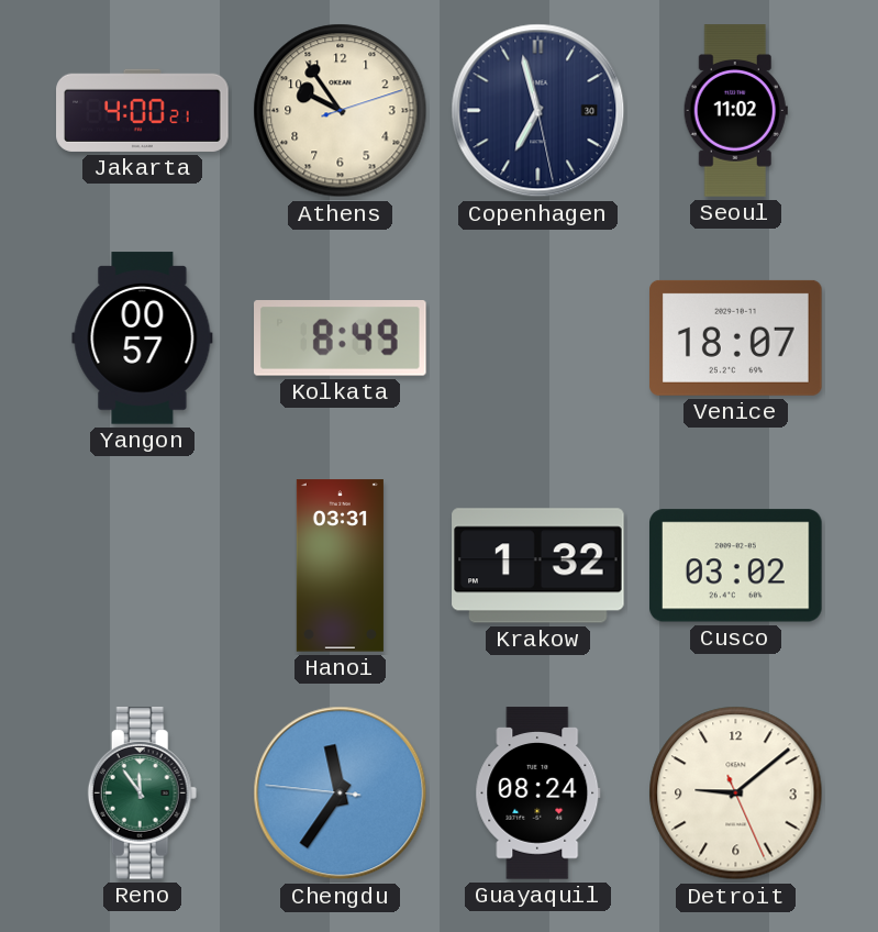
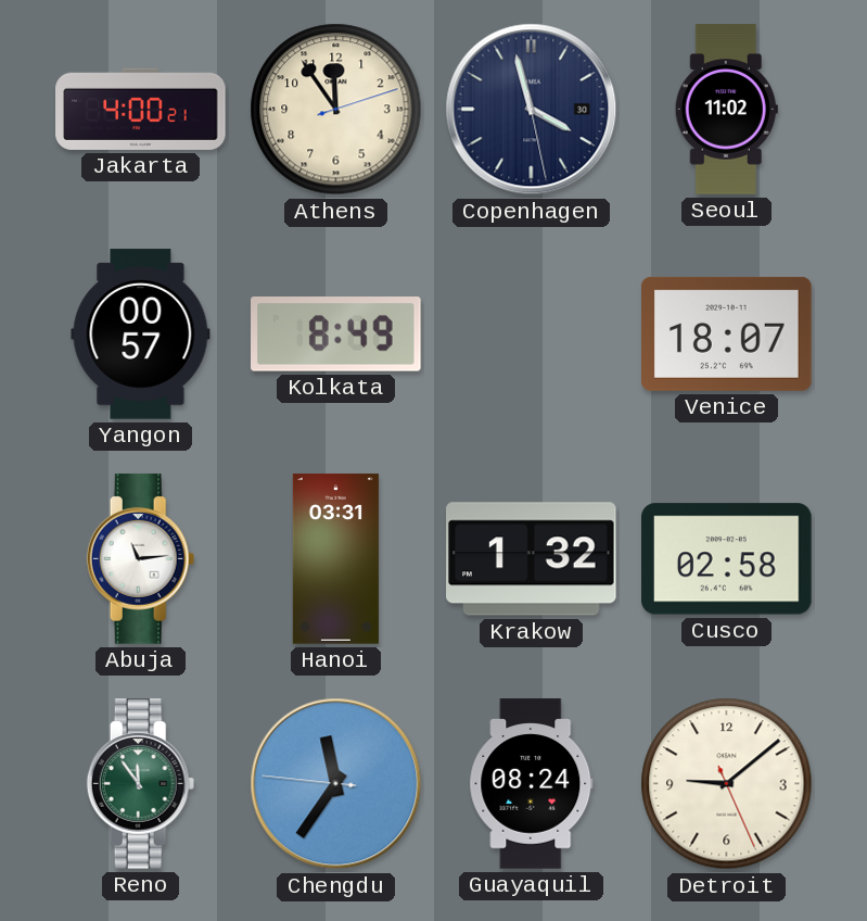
Athens: 9:54 -> 11:54
Copenhagen: 6:57 -> 3:57
Abuja: none -> 11:14
Cusco: 03:02 -> 02:58
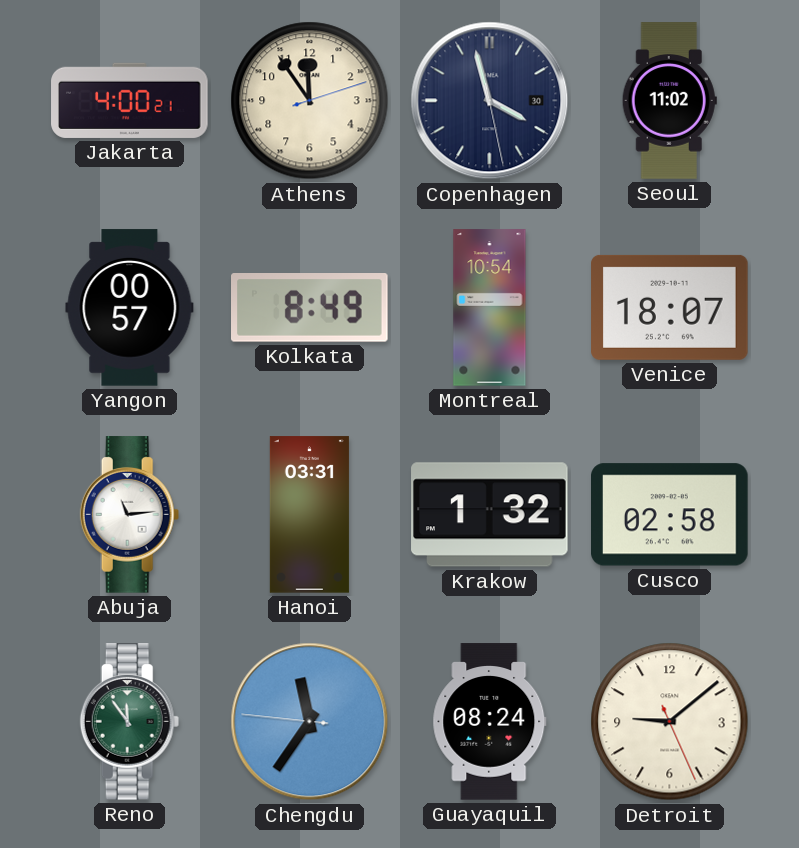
Montreal: none -> 10:54
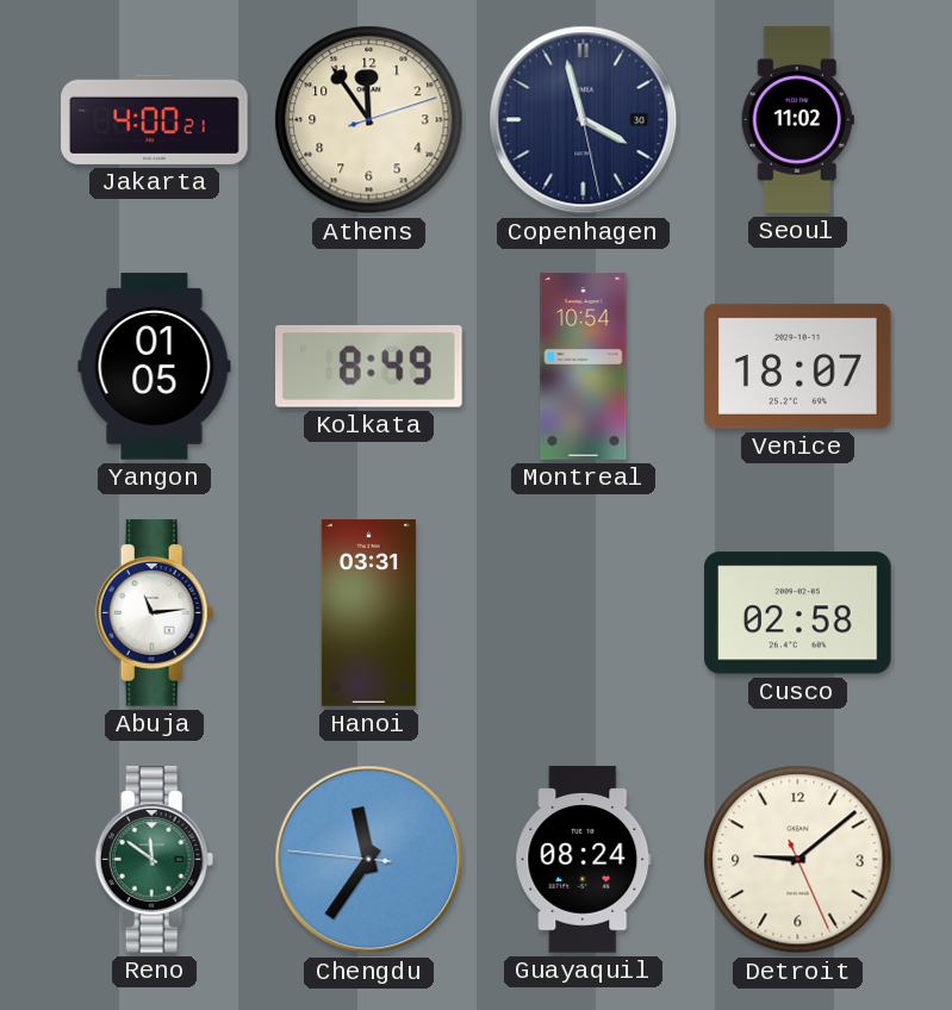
Yangon: 00:57 -> 01:05
Krakow: 1:32 -> none
Reno: 11:54 -> 11:51
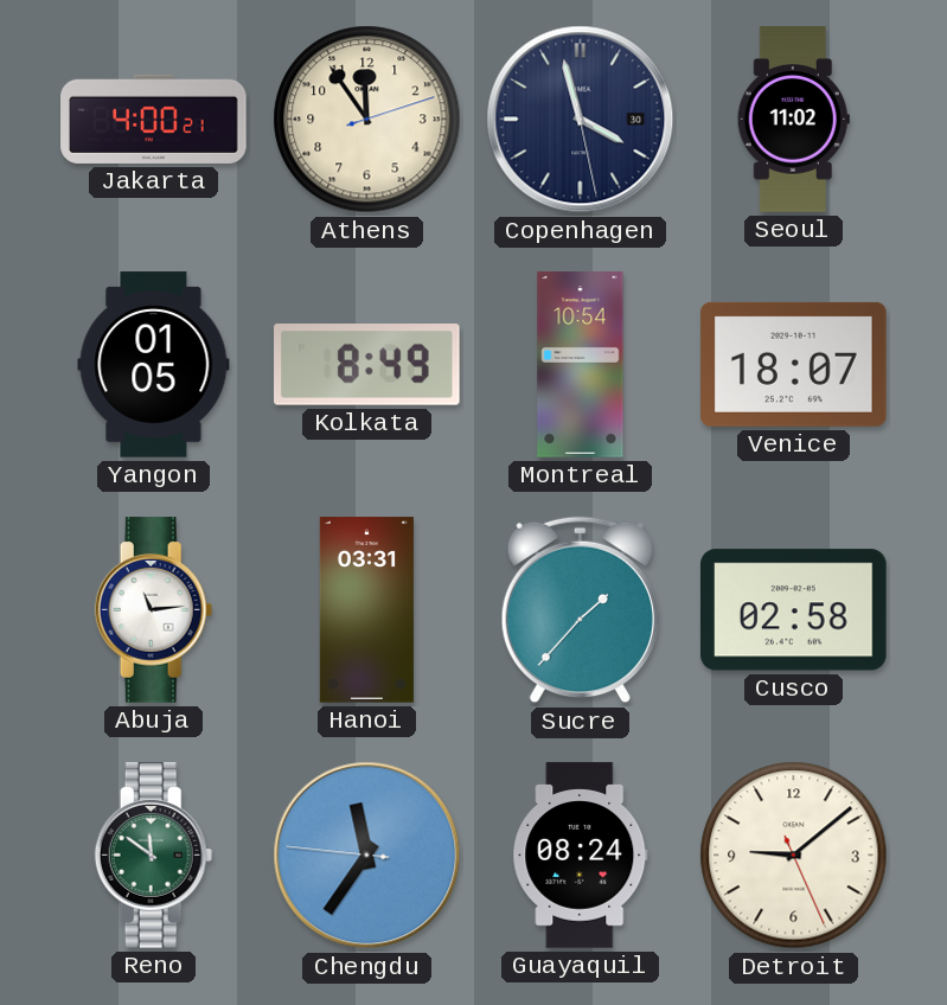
Sucre: none -> 1:37
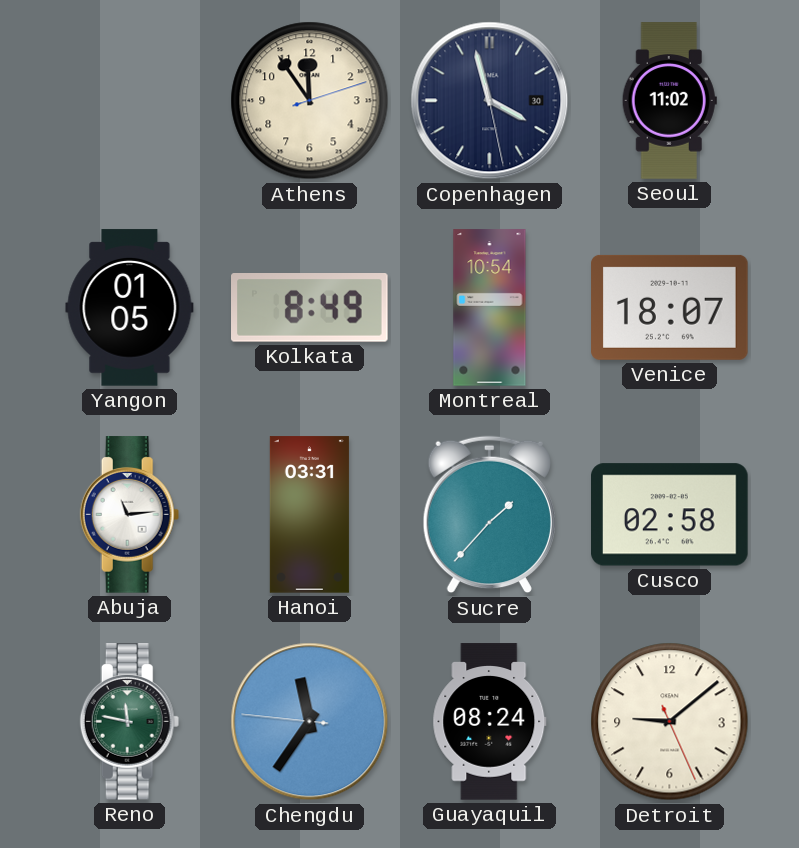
Jakarta: 4:00 -> none
Reno: 11:51 -> 11:47
